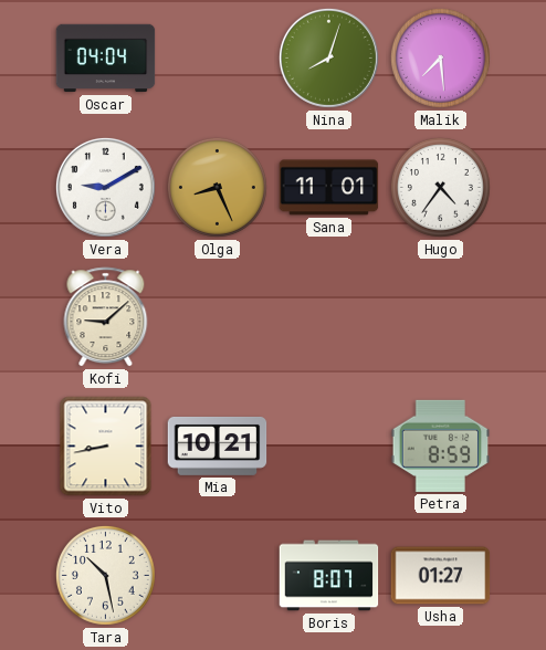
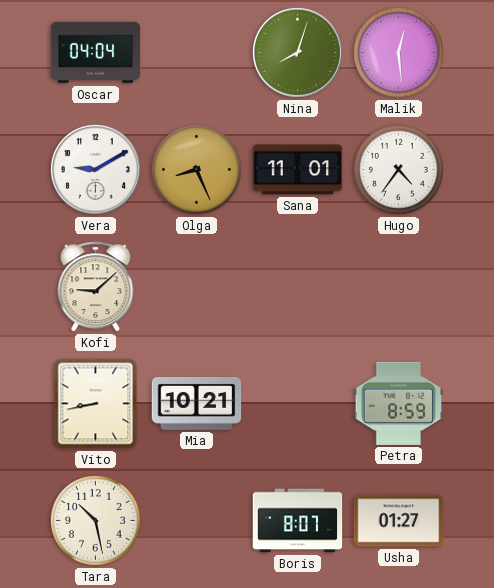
Malik: 7:29 -> 12:29
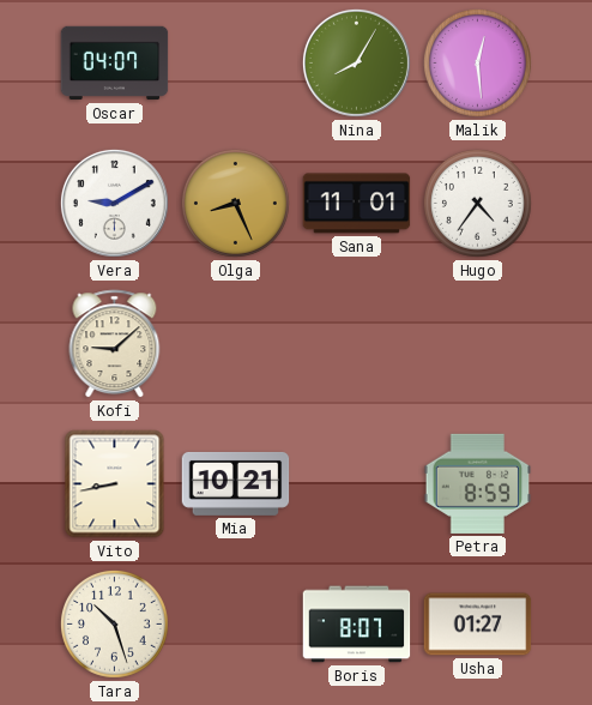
Oscar: 04:04 -> 04:07
Nina: 8:03 -> 8:05
Tara: 10:28 -> 10:27
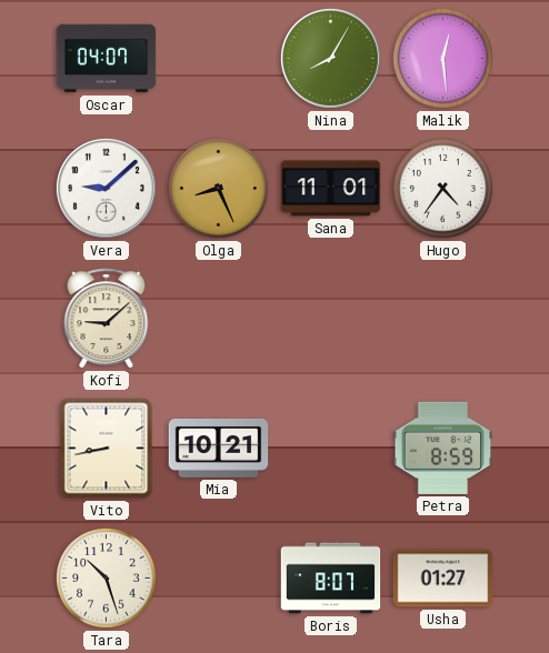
Vera: 9:10 -> 9:08
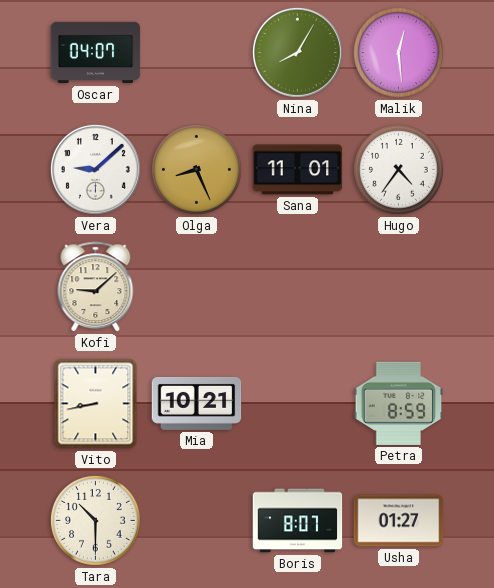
Tara: 10:27 -> 10:30
